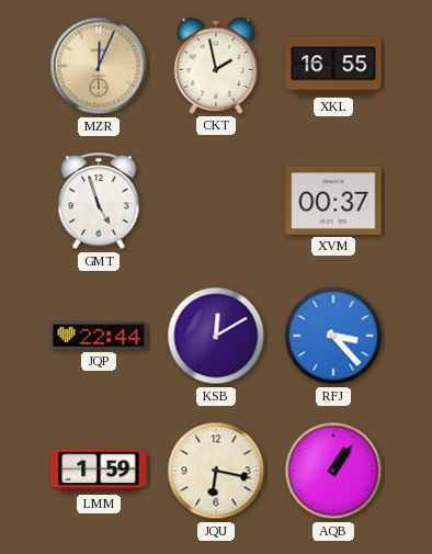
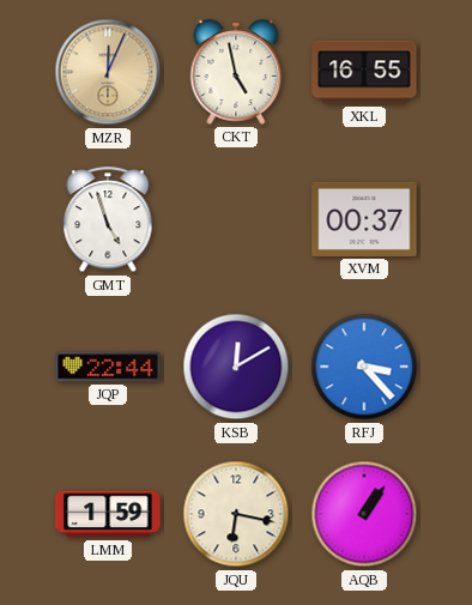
CKT: 1:58 -> 4:58
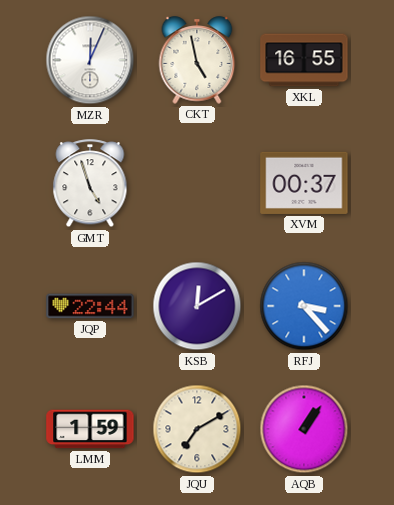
MZR dial: champagne -> white
JQU: 6:17 -> 7:10
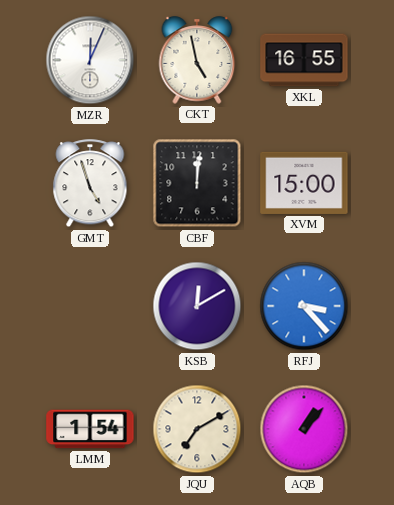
CBF: none -> 12:01
XVM: 00:37 -> 15:00
JQP: 22:44 -> none
LMM: 1:59 -> 1:54
AQB: 1:06 -> 1:07
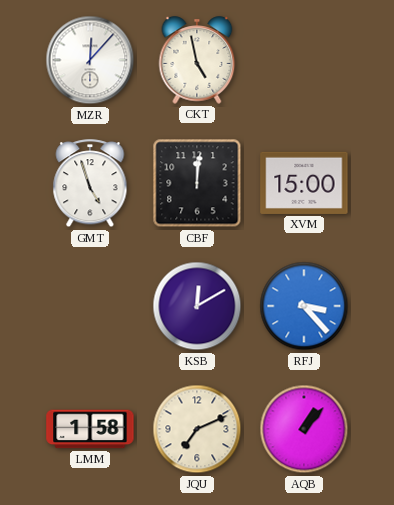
MZR: 12:04 -> 12:07
XKL: 16:55 -> none
LMM: 1:54 -> 1:58
JQU: 7:10 -> 7:11
